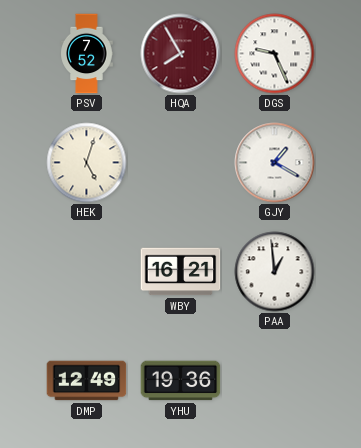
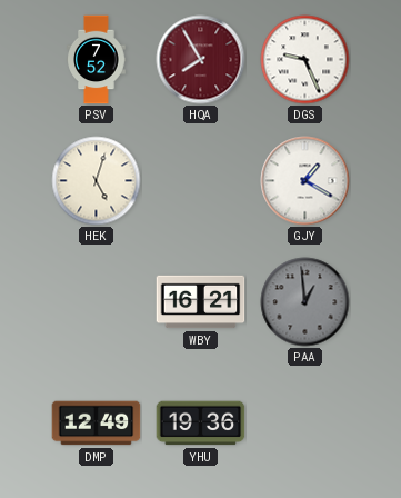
PAA dial: white -> grey
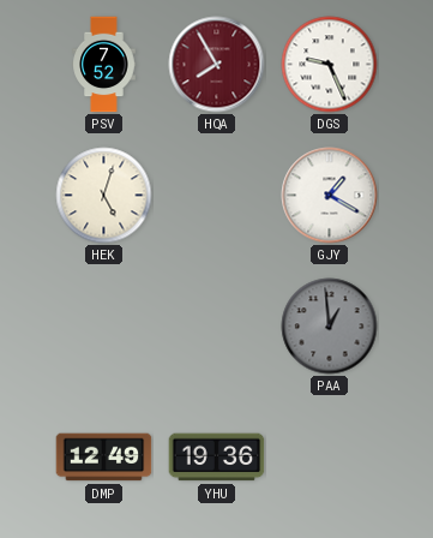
WBY: 16:21 -> none
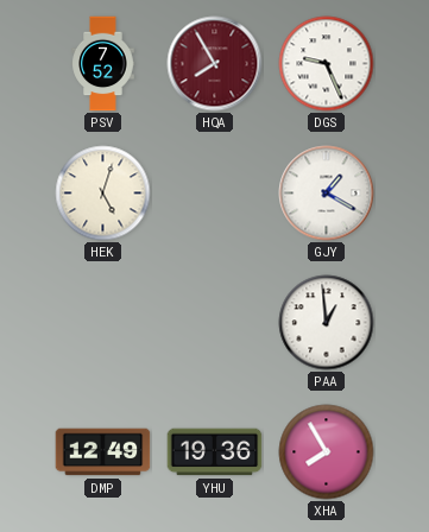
PAA dial: grey -> white
XHA: none -> 7:55
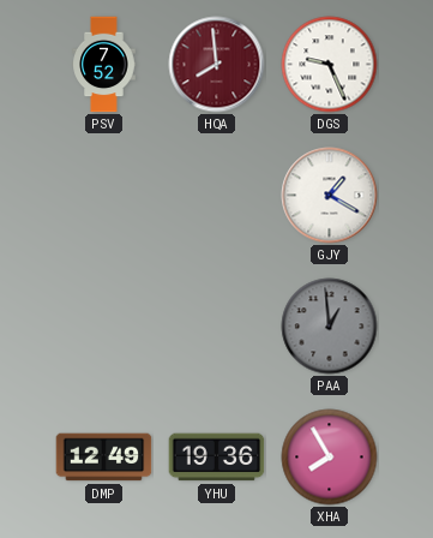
HQA: 7:55 -> 7:59
HEK: 5:03 -> none
PAA dial: white -> grey
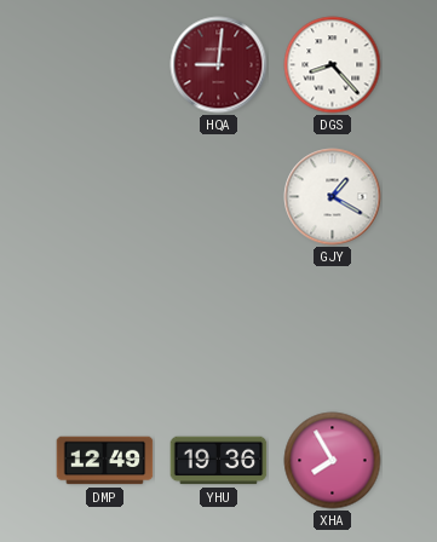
PSV: 7:52 -> none
HQA: 7:59 -> 9:01
DGS: 9:26 -> 8:23
PAA: 12:59 -> none
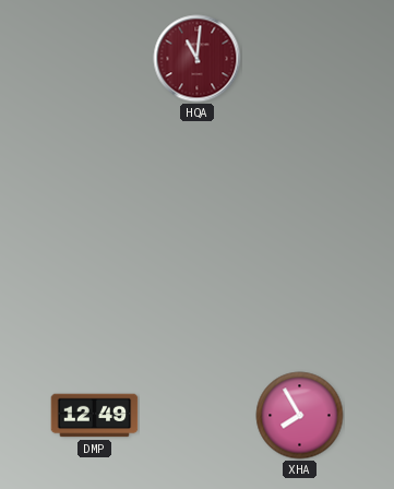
HQA: 9:01 -> 11:01
DGS: 8:23 -> none
GJY: 1:20 -> none
YHU: 19:36 -> none
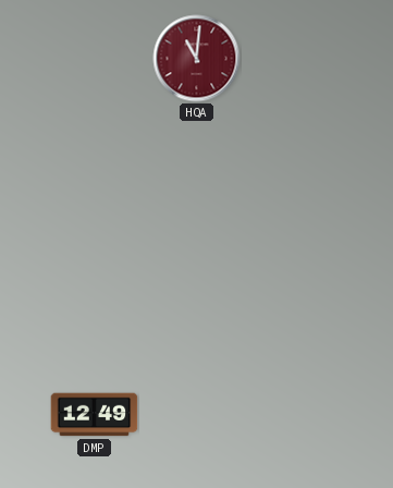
XHA: 7:55 -> none
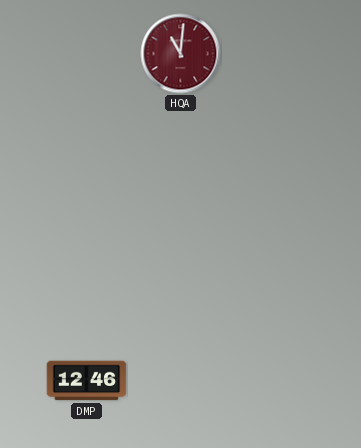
DMP: 12:49 -> 12:46
